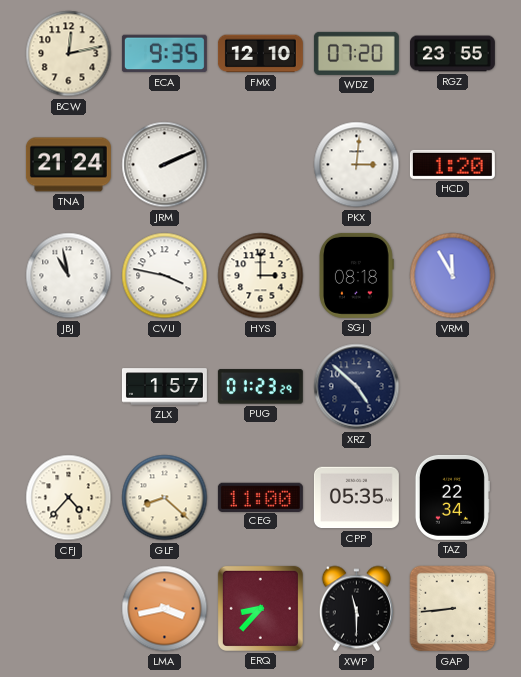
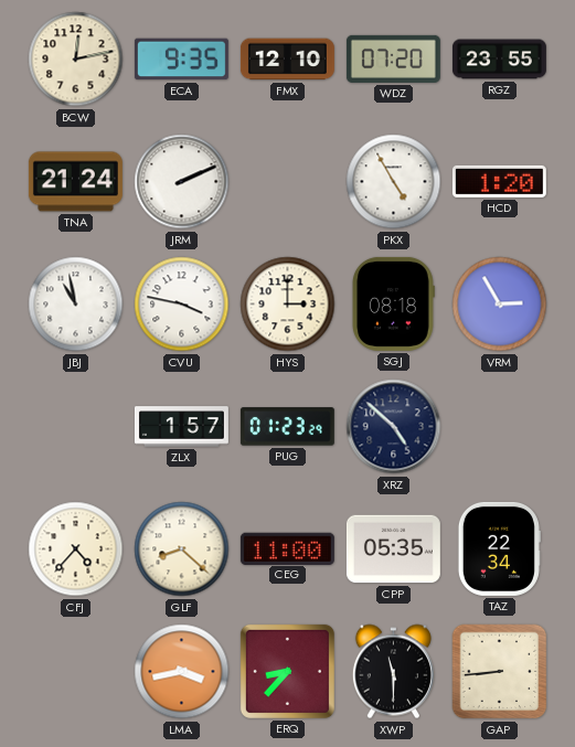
PKX: 3:01 -> 4:55
VRM: 11:55 -> 2:55
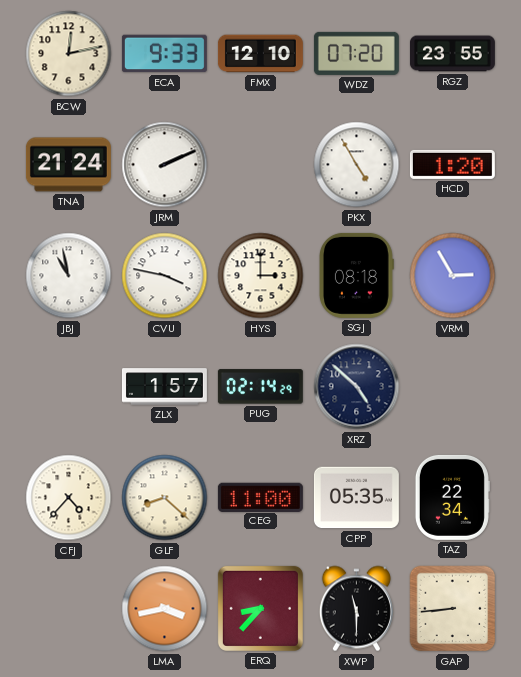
ECA: 9:35 -> 9:33
PUG: 01:23 -> 02:14
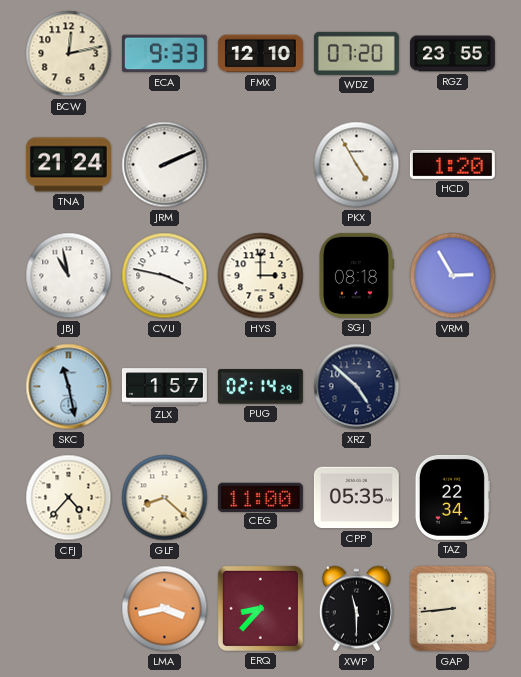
SKC: none -> 11:28
